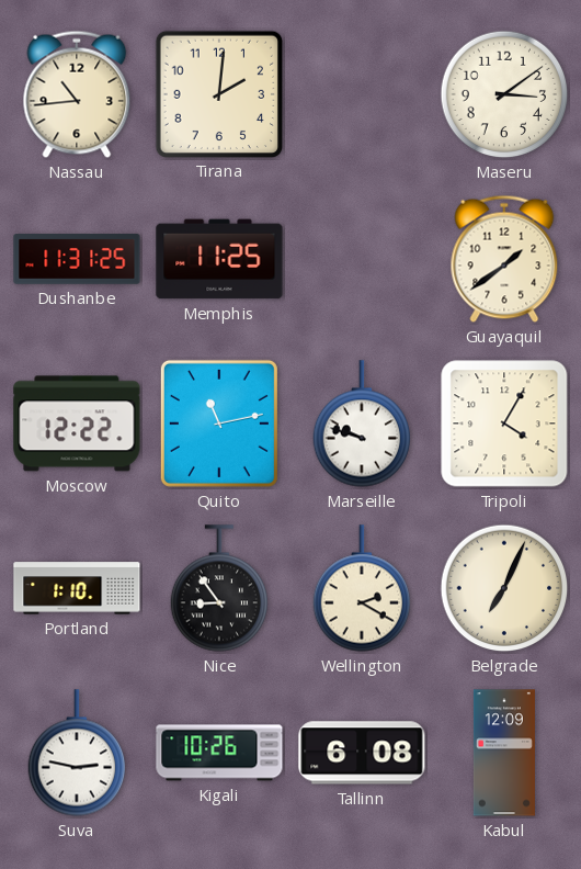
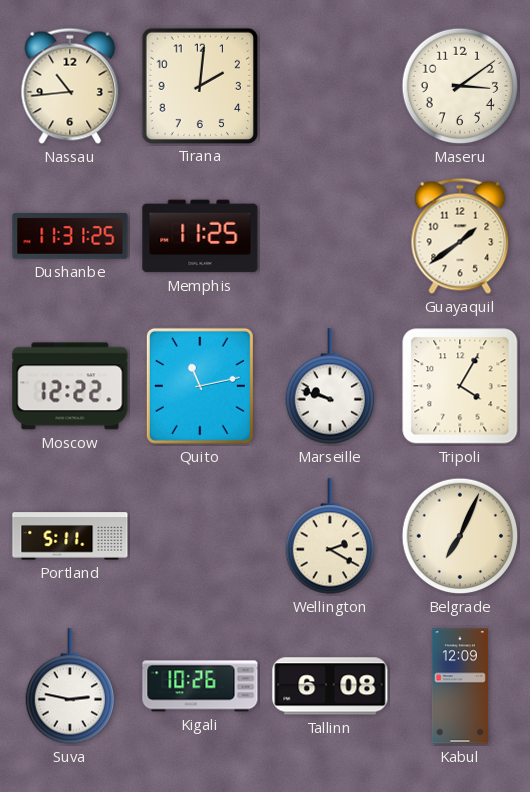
Portland: 1:10 -> 5:11
Nice: 8:54 -> none
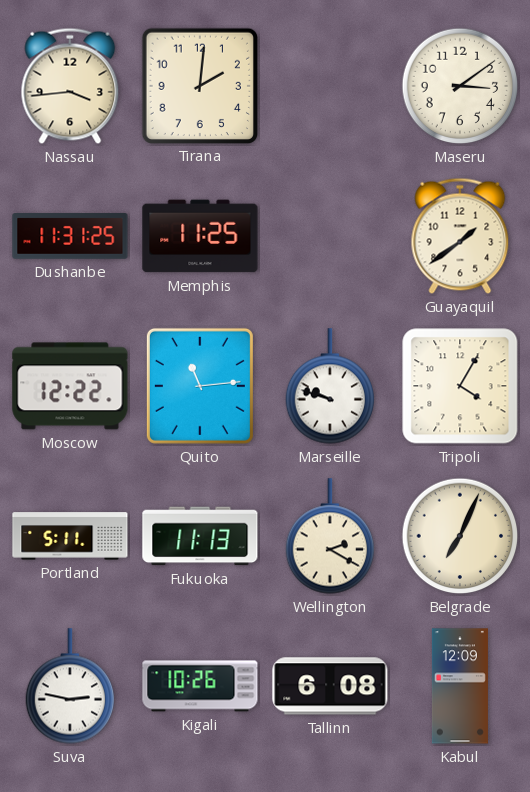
Nassau: 10:44 -> 3:44
Quito: 11:13 -> 11:14
Fukuoka: none -> 11:13
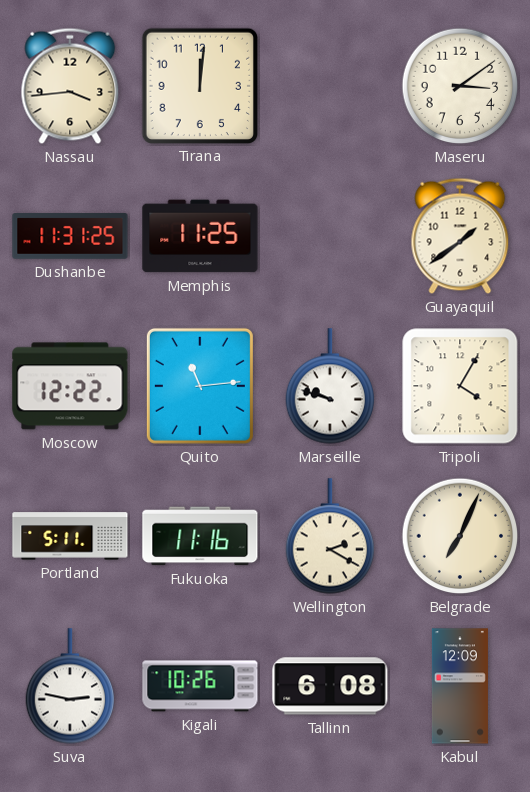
Tirana: 2:01 -> 12:01
Fukuoka: 11:13 -> 11:16
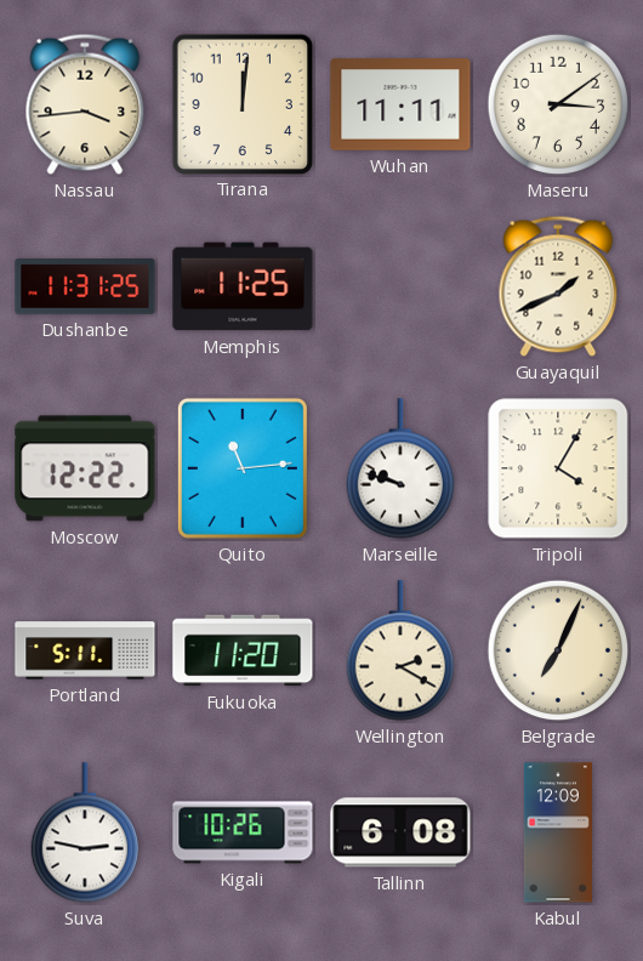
Wuhan: none -> 11:11
Guayaquil: 1:39 -> 1:41
Fukuoka: 11:16 -> 11:20
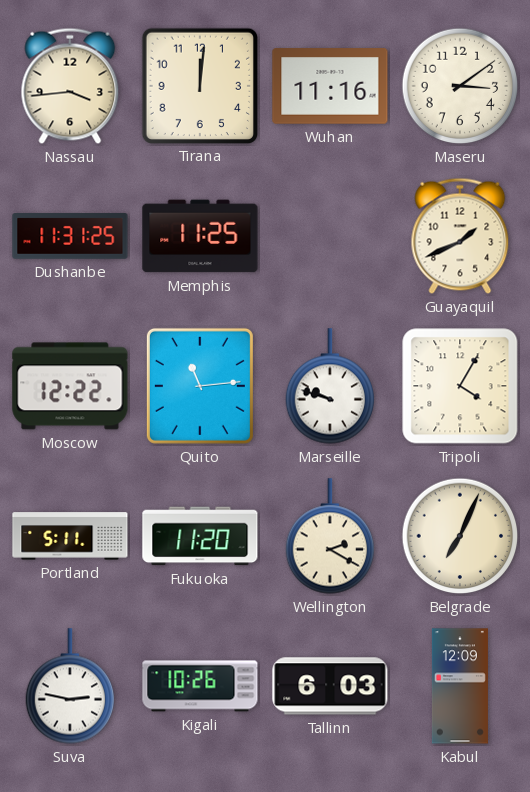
Wuhan: 11:11 -> 11:16
Tallinn: 6:08 -> 6:03
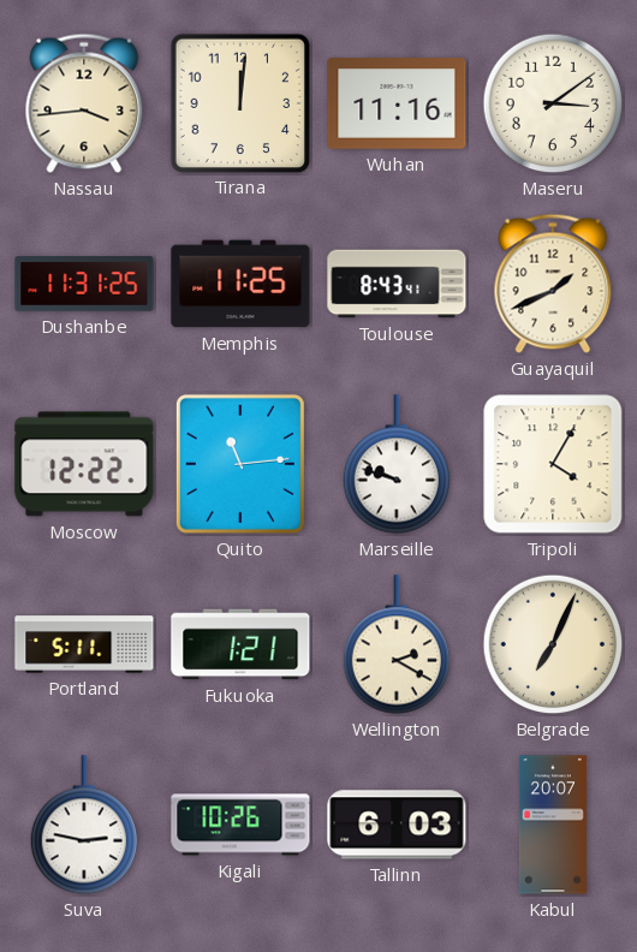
Toulouse: none -> 8:43
Fukuoka: 11:20 -> 1:21
Kabul: 12:09 -> 20:07
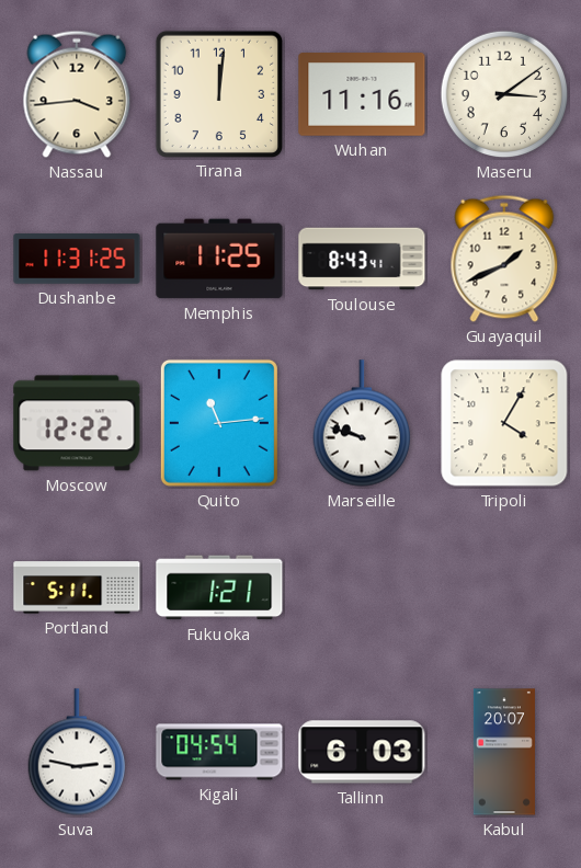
Wellington: 2:20 -> none
Belgrade: 7:04 -> none
Kigali: 10:26 -> 04:54
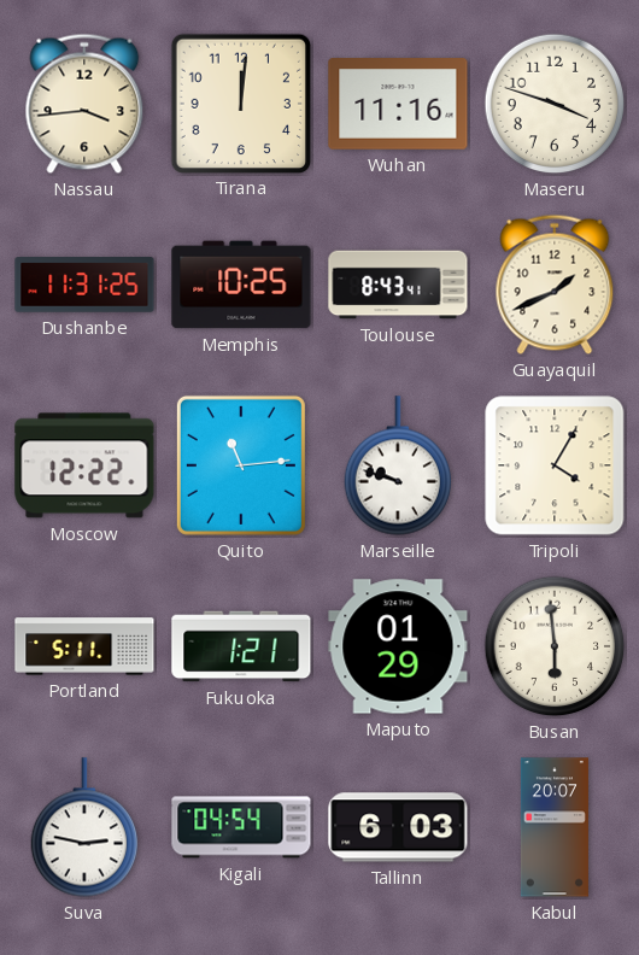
Maseru: 3:09 -> 3:48
Memphis: 11:25 -> 10:25
Maputo: none -> 01:29
Busan: none -> 5:59
